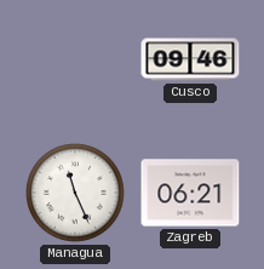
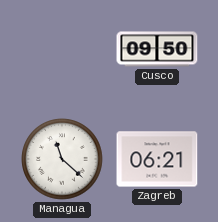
Cusco: 09:46 -> 09:50
Managua: 11:26 -> 11:22
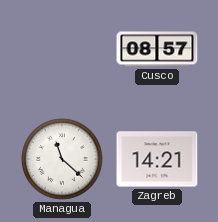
Cusco: 09:50 -> 08:57
Zagreb: 06:21 -> 14:21
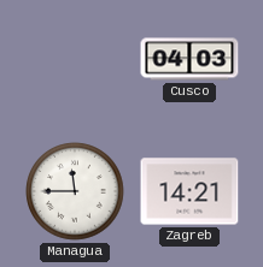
Cusco: 08:57 -> 04:03
Managua: 11:22 -> 11:45
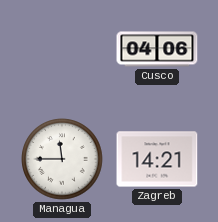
Cusco: 04:03 -> 04:06
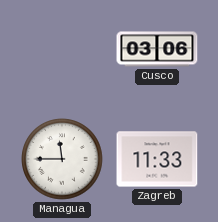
Cusco: 04:06 -> 03:06
Zagreb: 14:21 -> 11:33
